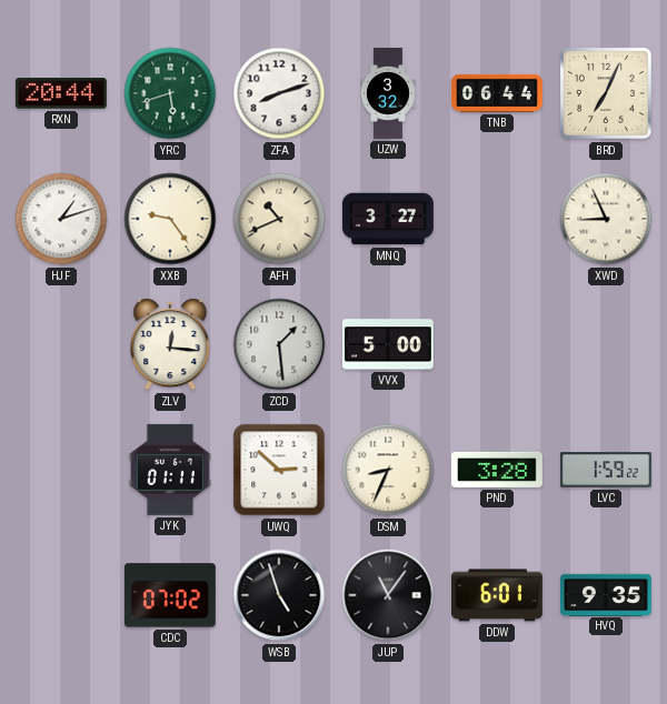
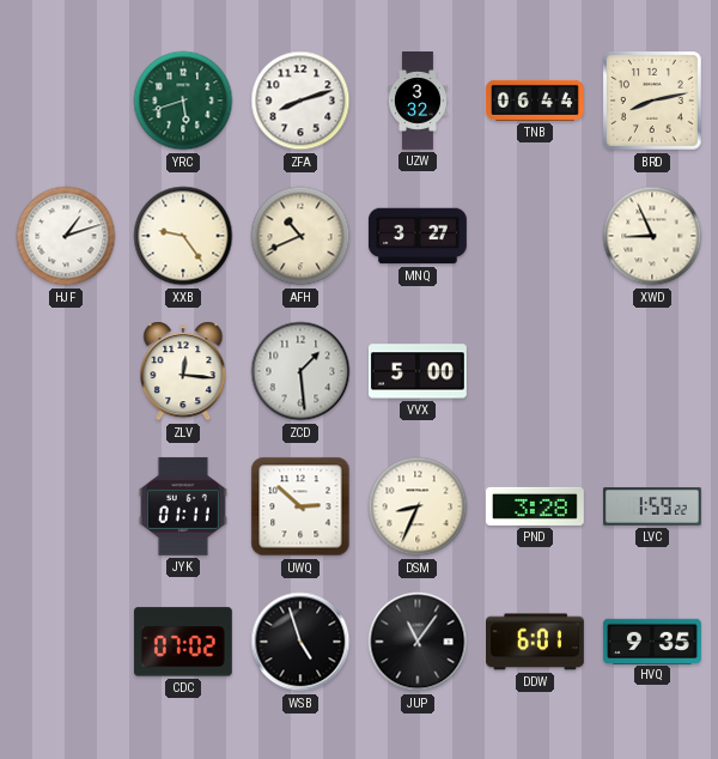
RXN: 20:44 -> none
BRD: 7:04 -> 8:13
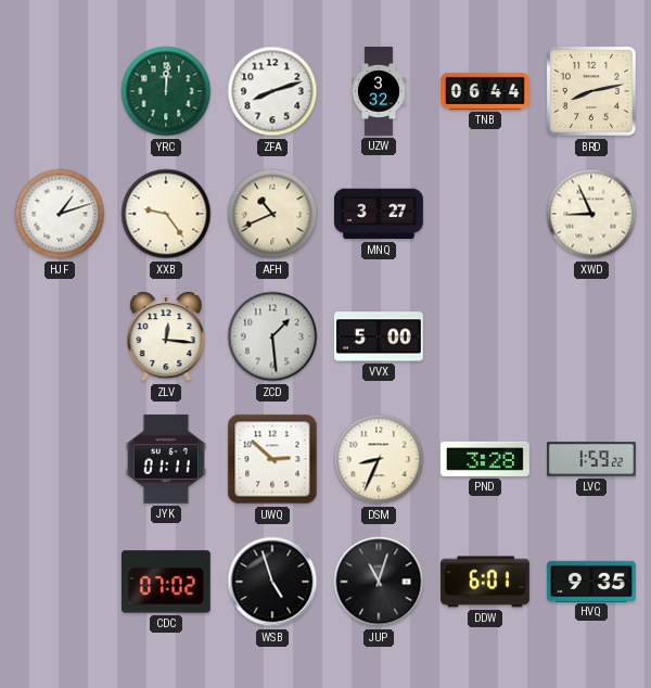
YRC: 5:42 -> 12:01
JUP: 11:06 -> 11:03
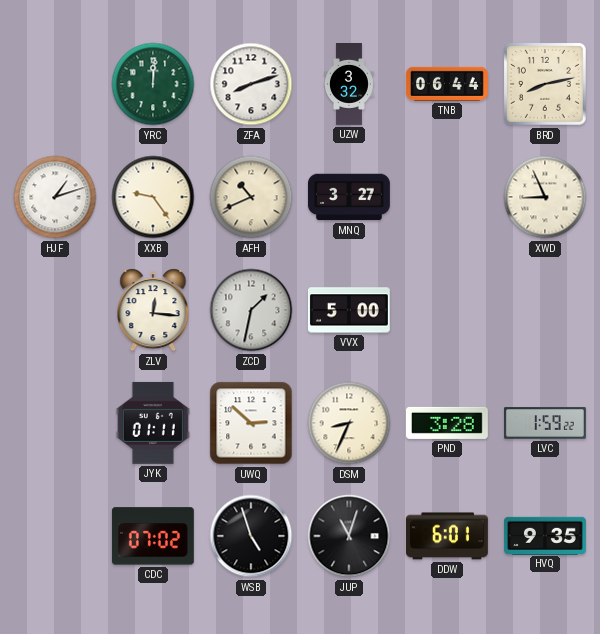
ZCD: 1:29 -> 1:32
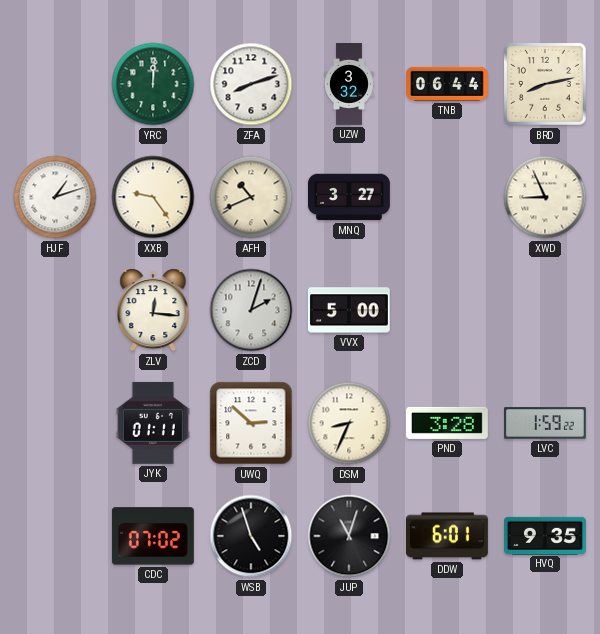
ZCD: 1:32 -> 2:03
